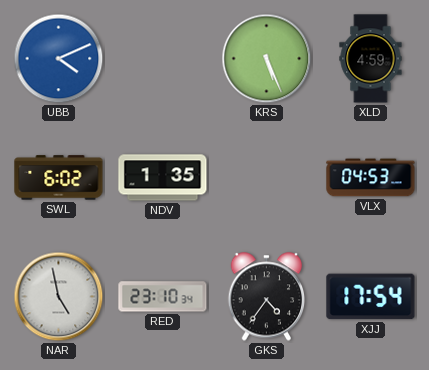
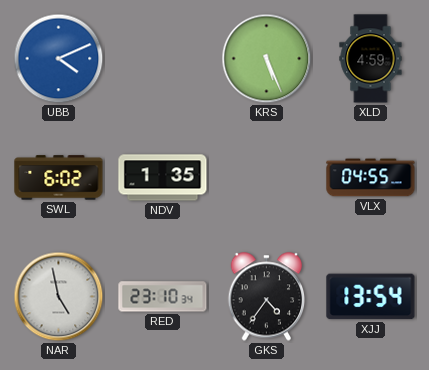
VLX: 04:53 -> 04:55
XJJ: 17:54 -> 13:54
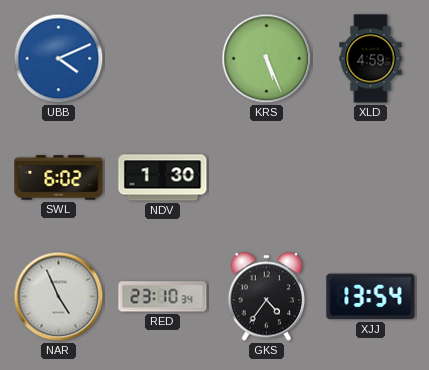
NDV: 1:35 -> 1:30
VLX: 04:55 -> none
NAR: 4:58 -> 4:56
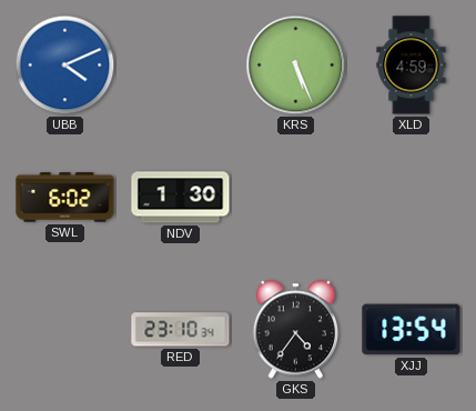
NAR: 4:56 -> none
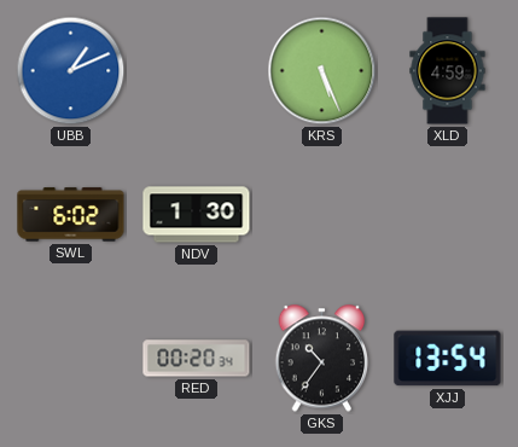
UBB: 4:11 -> 1:11
RED: 23:10 -> 00:20
GKS: 4:36 -> 10:36
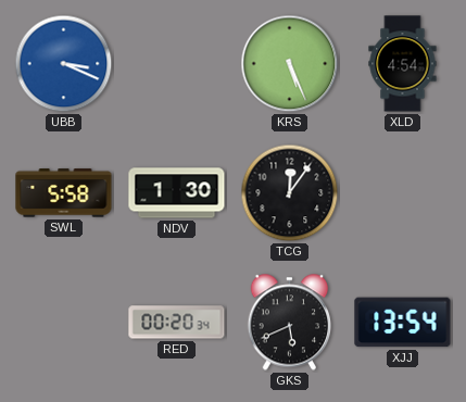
UBB: 1:11 -> 3:19
XLD: 4:59 -> 4:54
SWL: 6:02 -> 5:58
TCG: none -> 12:06
GKS: 10:36 -> 5:41
